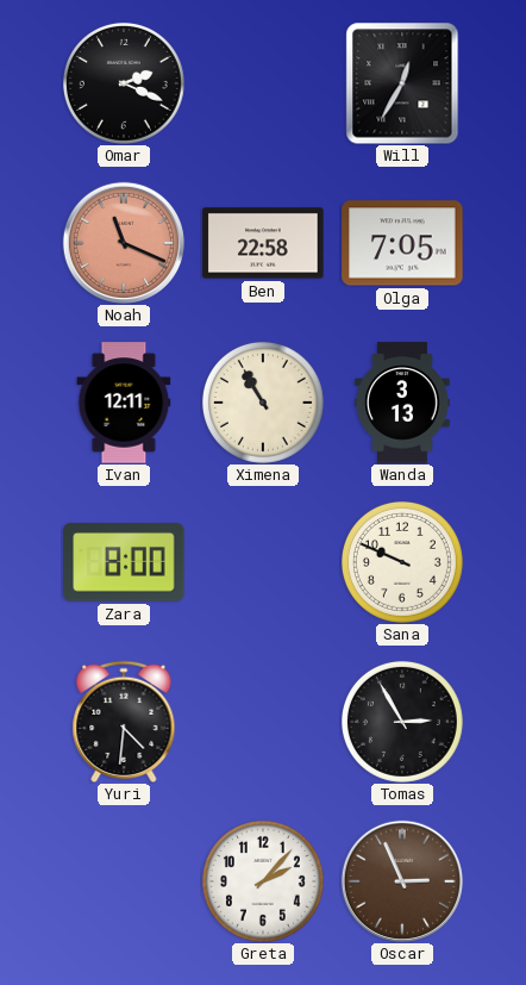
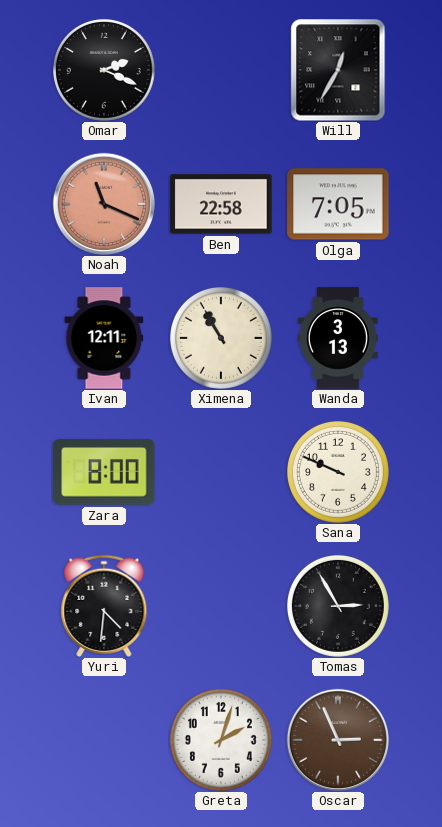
Greta: 2:07 -> 2:03
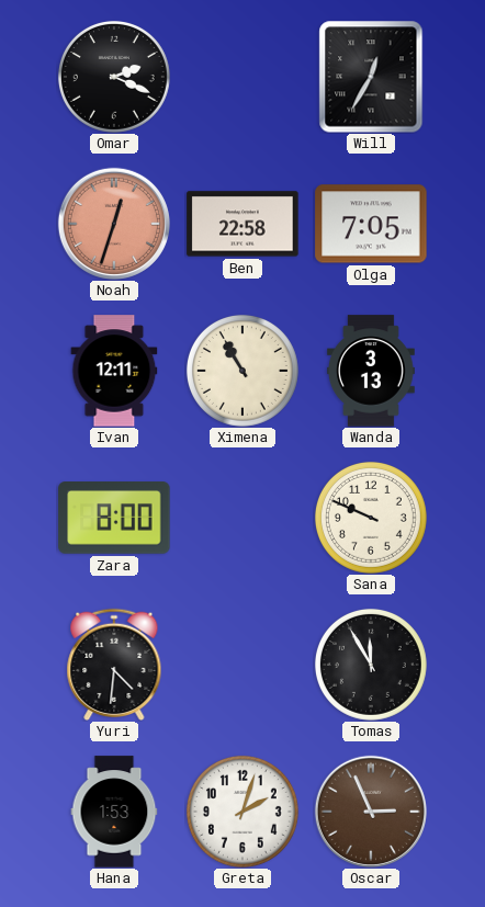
Noah: 11:19 -> 12:33
Tomas: 2:55 -> 11:55
Hana: none -> 1:53
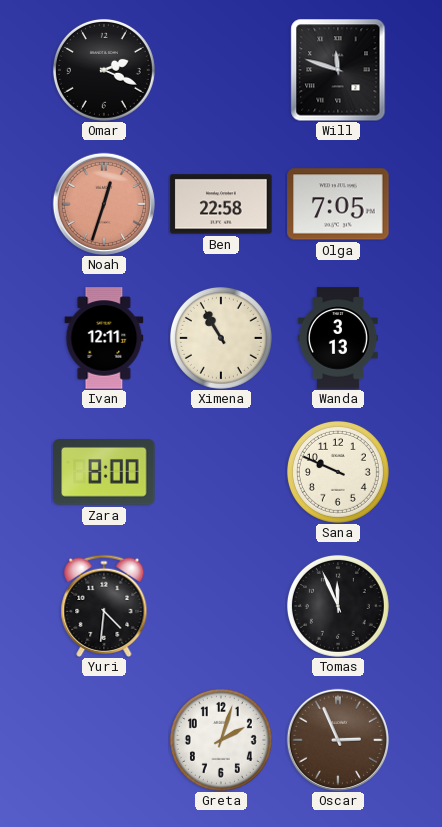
Will: 12:35 -> 11:48
Tomas: 11:55 -> 11:56
Hana: 1:53 -> none
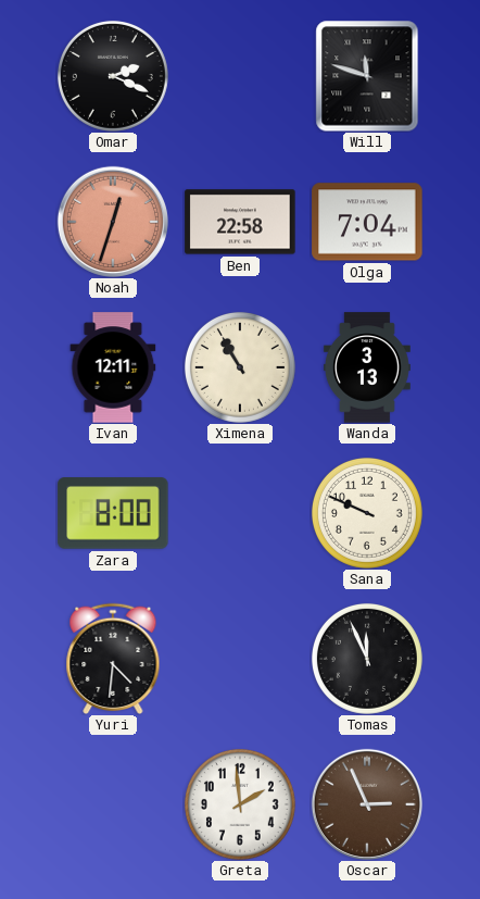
Olga: 7:05 -> 7:04
Greta: 2:03 -> 1:59
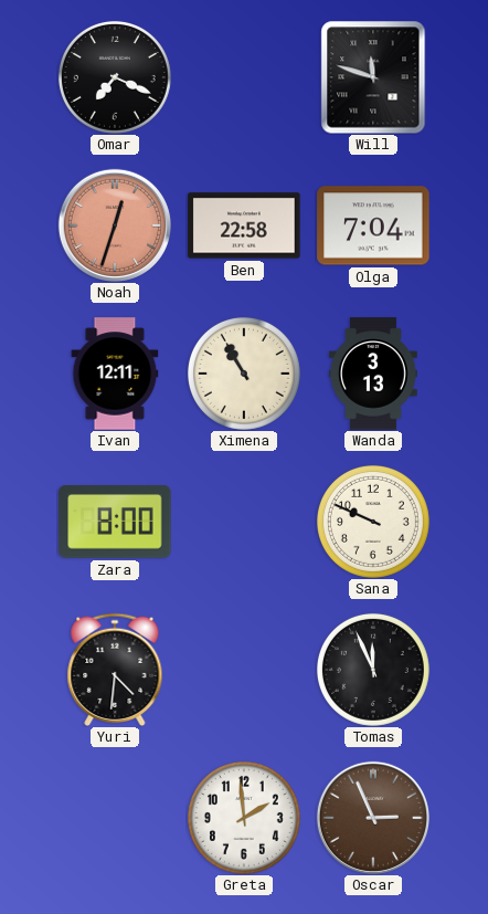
Omar: 2:19 -> 7:19
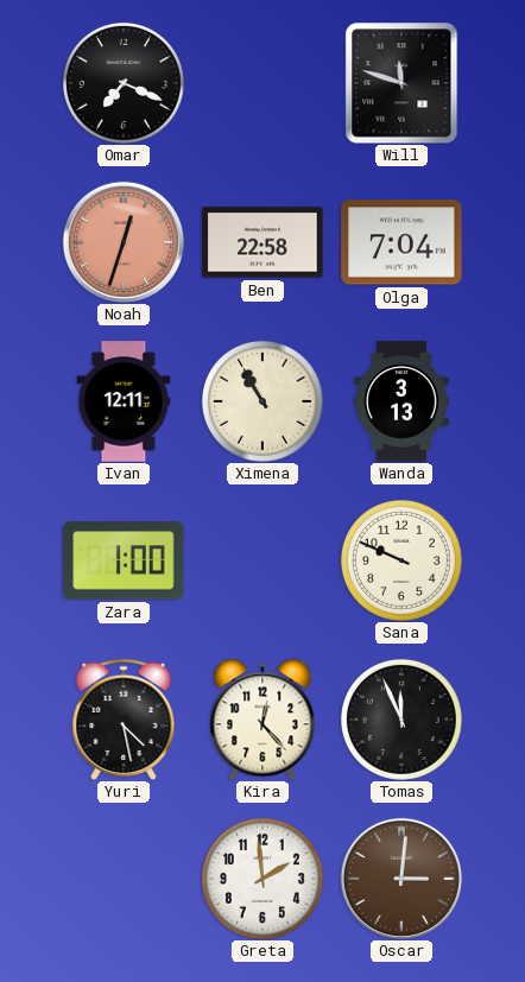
Zara: 8:00 -> 1:00
Yuri: 4:31 -> 4:28
Kira: none -> 12:23
Oscar: 2:56 -> 3:01
